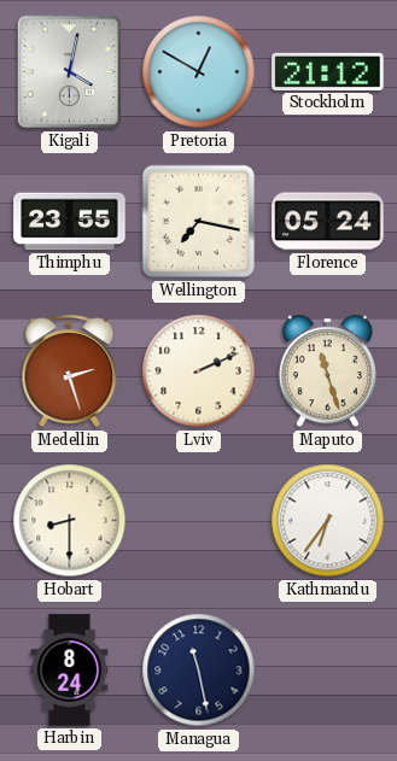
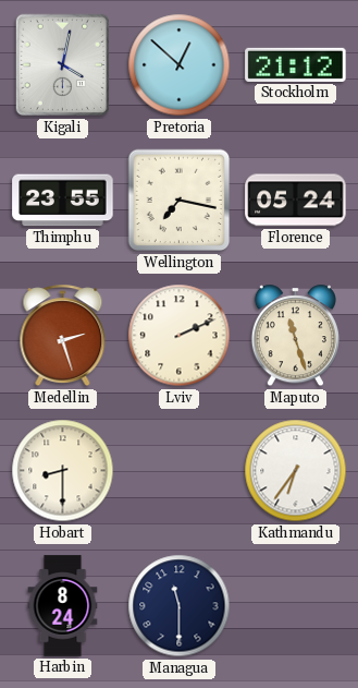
Pretoria: 12:50 -> 12:52
Managua: 11:28 -> 11:30
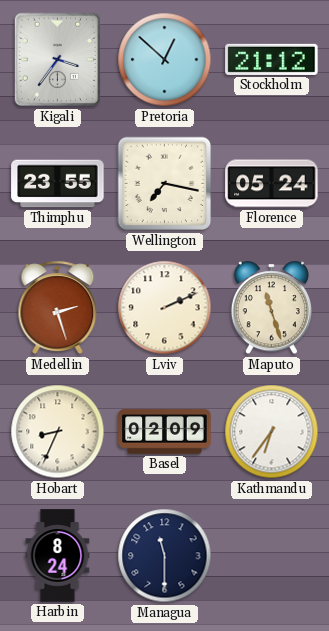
Kigali: 4:02 -> 3:36
Hobart: 8:30 -> 8:34
Basel: none -> 02:09
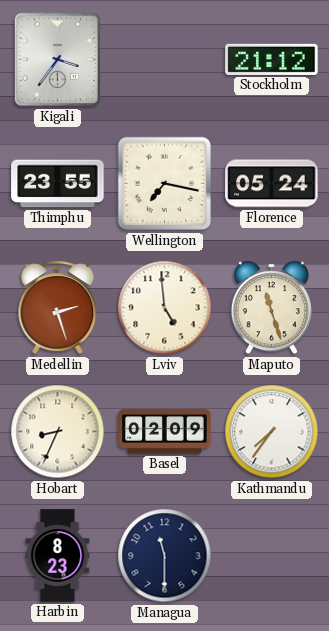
Pretoria: 12:52 -> none
Lviv: 2:11 -> 4:59
Kathmandu: 6:36 -> 7:36
Harbin: 8:24 -> 8:23
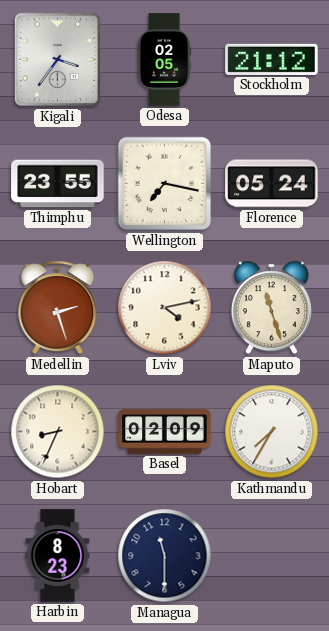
Odesa: none -> 02:05
Lviv: 4:59 -> 4:13
Kathmandu: 7:36 -> 7:35
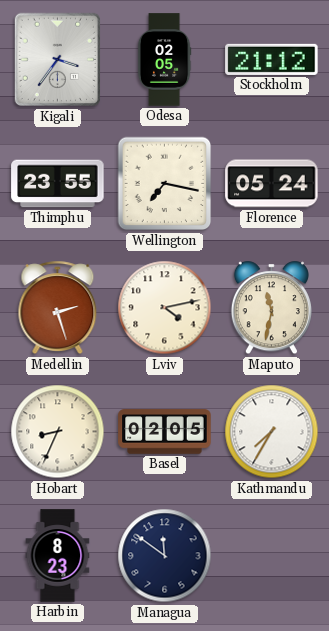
Maputo: 11:27 -> 11:32
Basel: 02:09 -> 02:05
Managua: 11:30 -> 11:51
